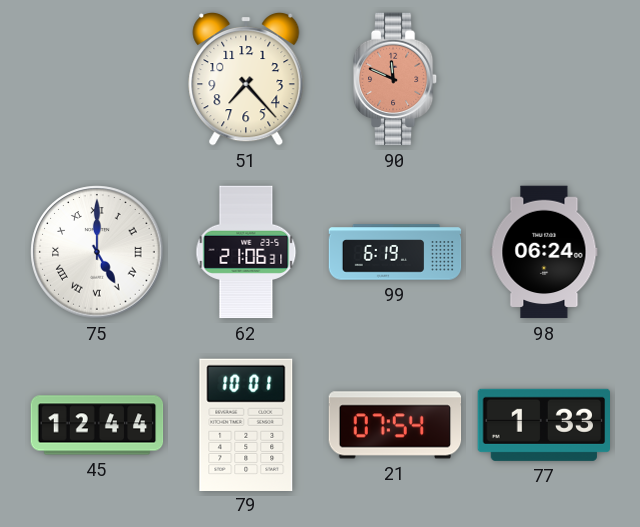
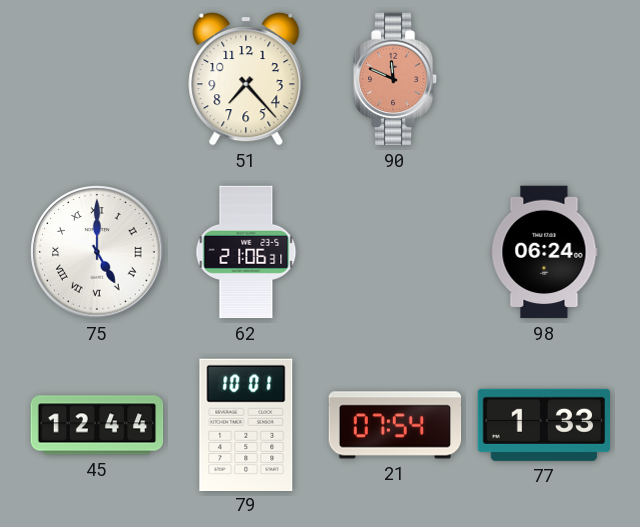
99: 6:19 -> none
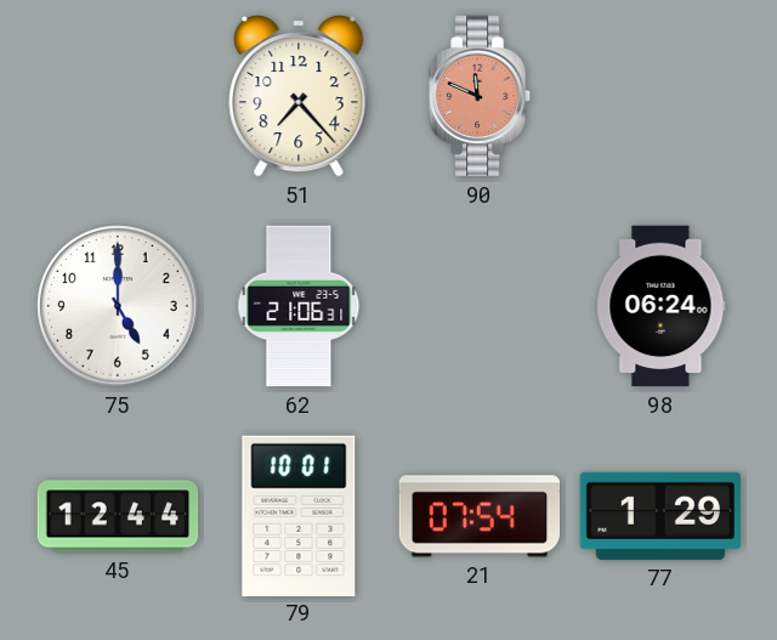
75 numerals: Roman -> Arabic
77: 1:33 -> 1:29
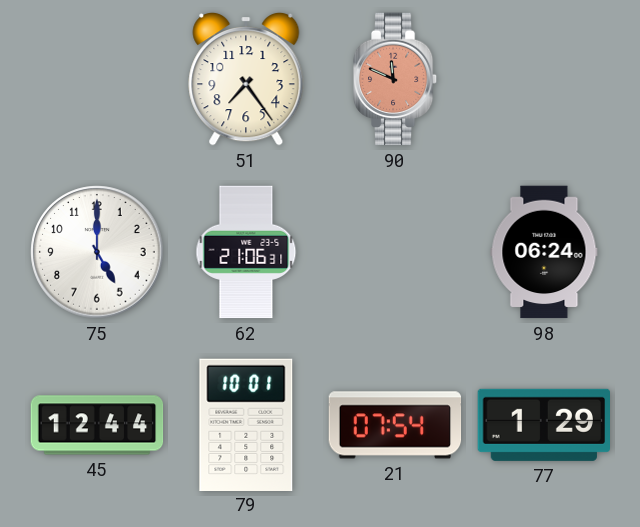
51: 7:23 -> 7:24
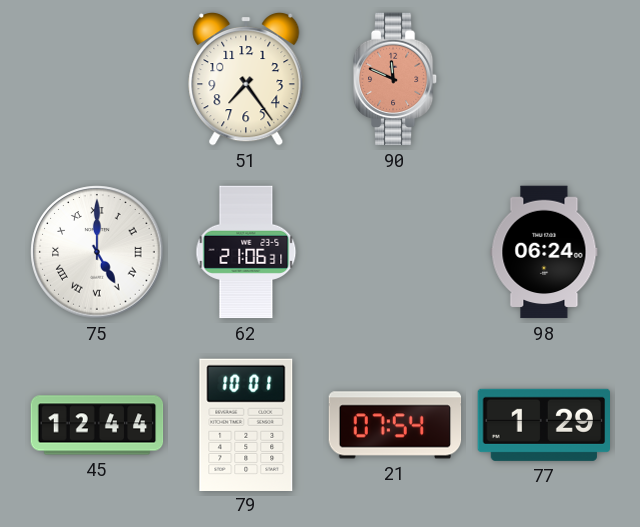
75 numerals: Arabic -> Roman
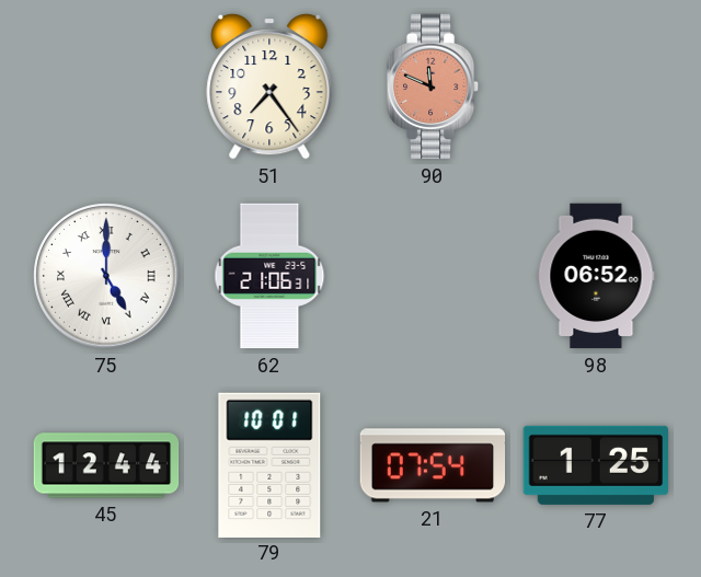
98: 06:24 -> 06:52
77: 1:29 -> 1:25
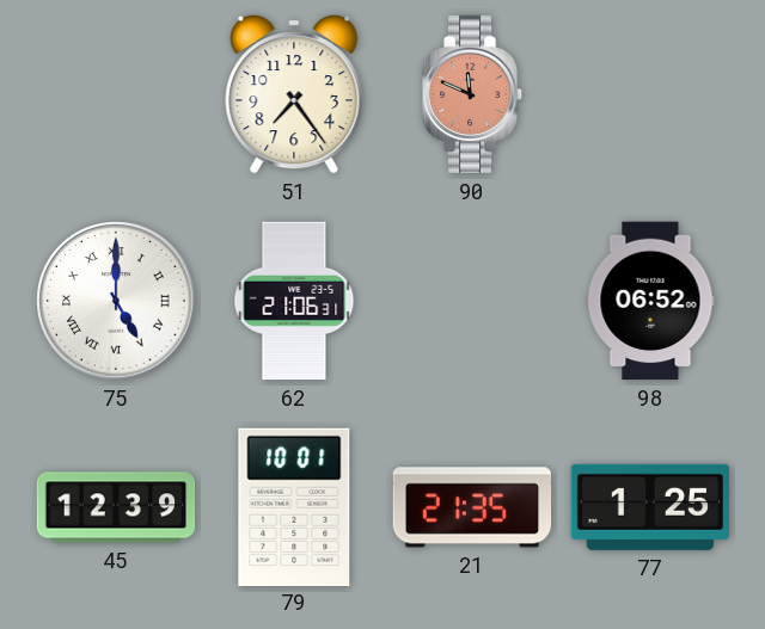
45: 12:44 -> 12:39
21: 07:54 -> 21:35
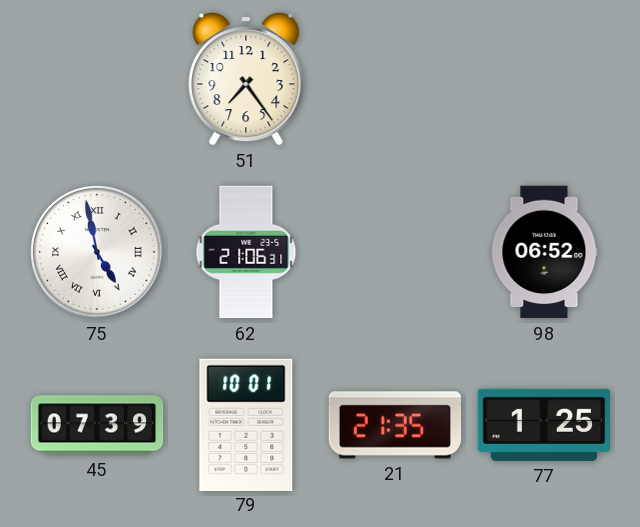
90: 11:49 -> none
75: 5:00 -> 4:58
45: 12:39 -> 07:39
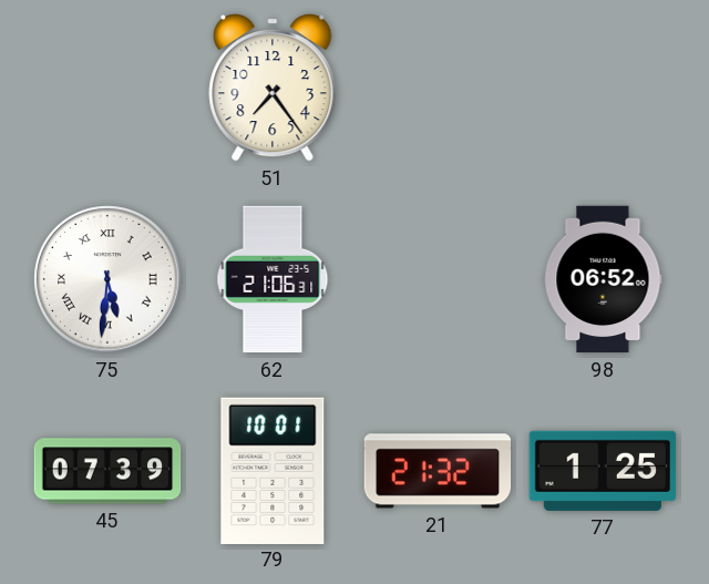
75: 4:58 -> 5:31
21: 21:35 -> 21:32
